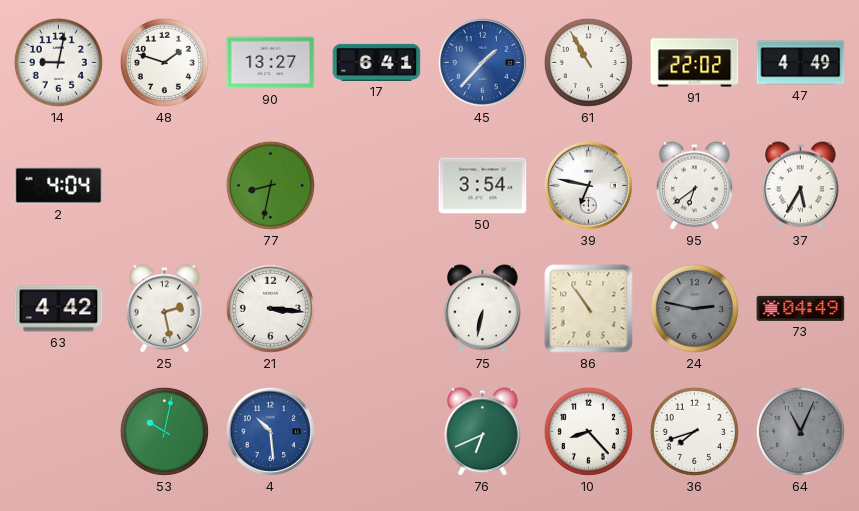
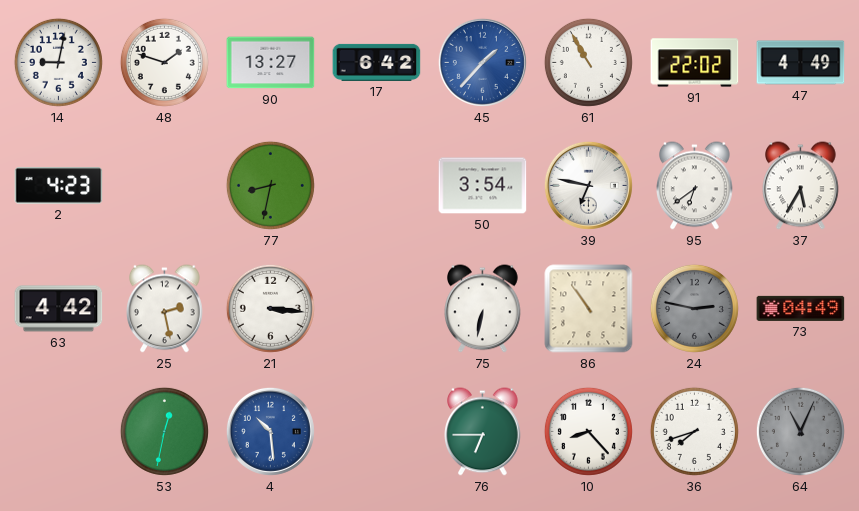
17: 6:41 -> 6:42
2: 4:04 -> 4:23
53: 10:02 -> 12:32
76: 6:41 -> 6:45
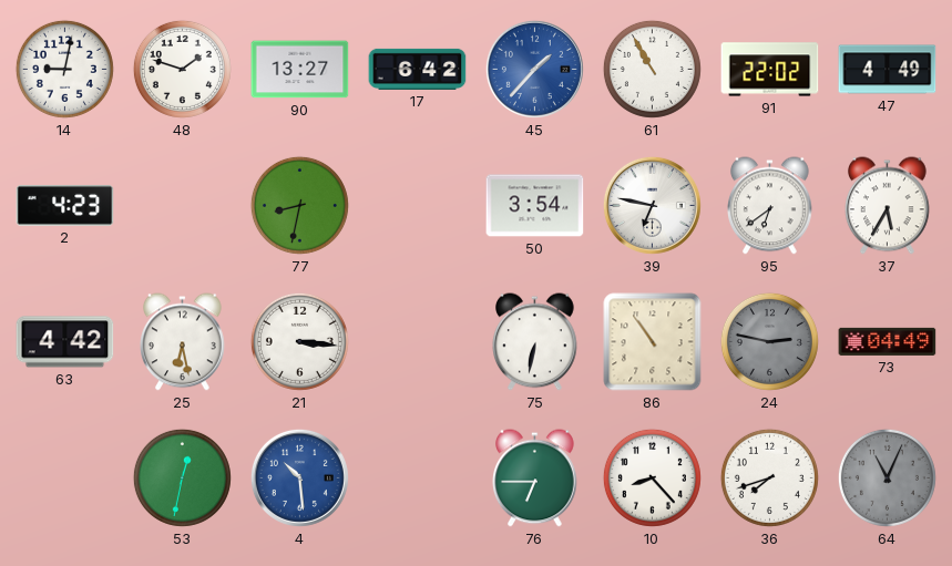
25: 2:28 -> 6:28
